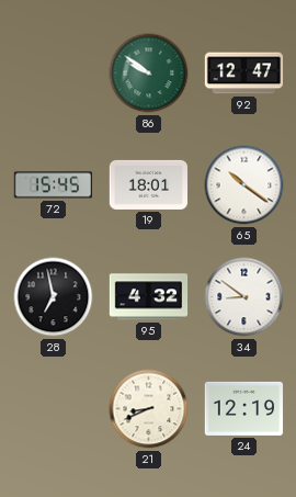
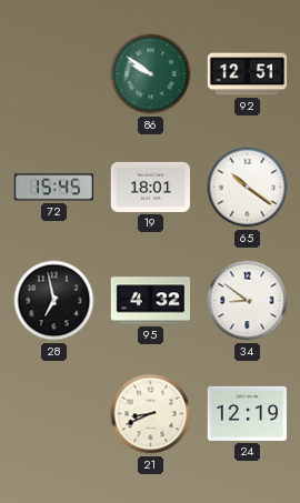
92: 12:47 -> 12:51
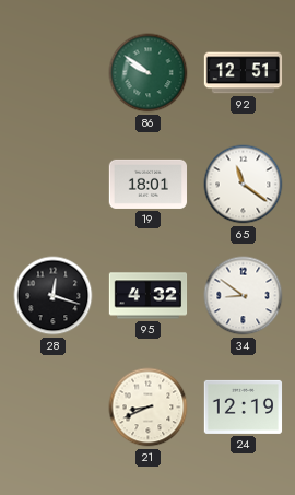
72: 15:45 -> none
65: 10:21 -> 11:21
28: 6:58 -> 12:18
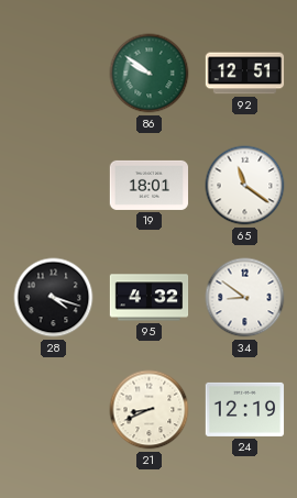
28: 12:18 -> 4:18
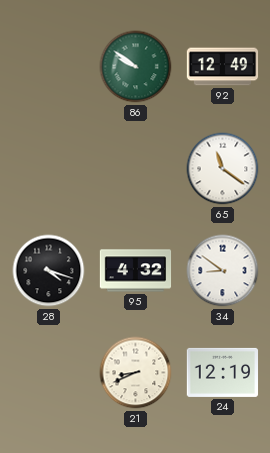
92: 12:51 -> 12:49
19: 18:01 -> none
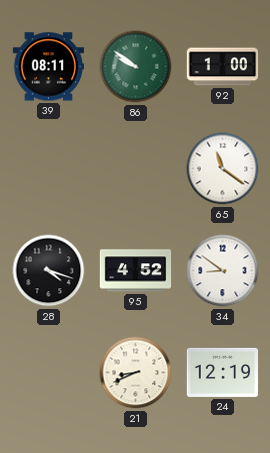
39: none -> 08:11
92: 12:49 -> 1:00
95: 4:32 -> 4:52
